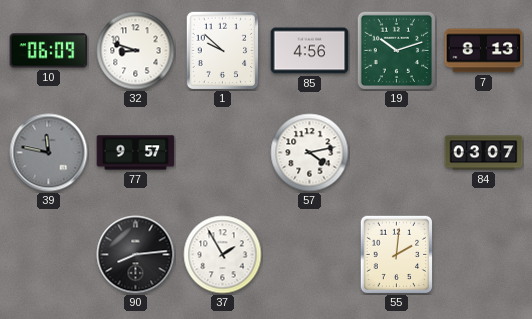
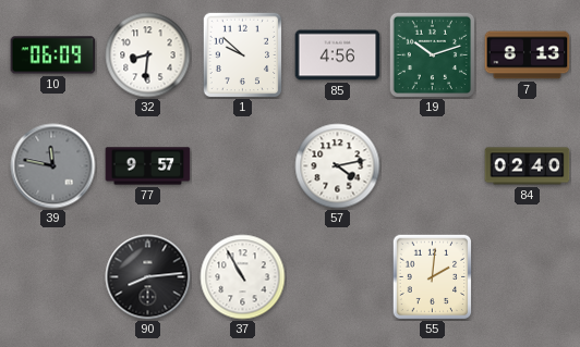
32: 8:48 -> 8:31
84: 03:07 -> 02:40
37: 1:55 -> 10:55
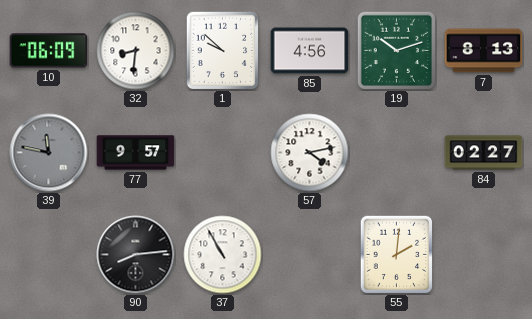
84: 02:40 -> 02:27
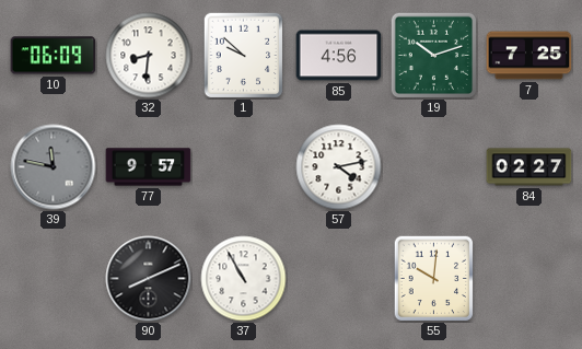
7: 8:13 -> 7:25
90: 8:14 -> 8:11
55: 2:01 -> 10:01
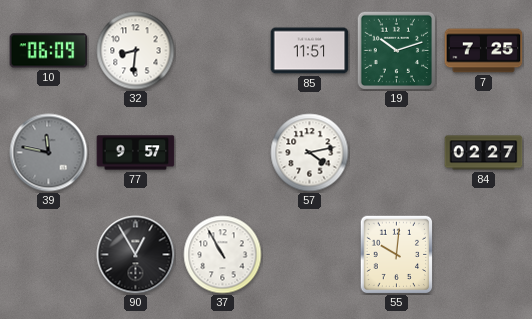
1: 9:52 -> none
85: 4:56 -> 11:51
90: 8:11 -> 12:55
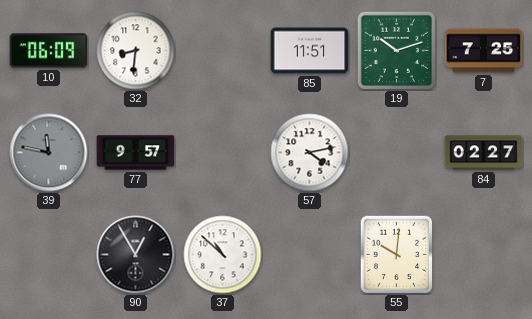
37: 10:55 -> 10:52
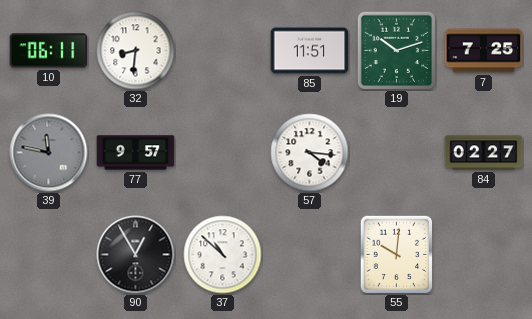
10: 06:09 -> 06:11
57: 4:13 -> 4:16
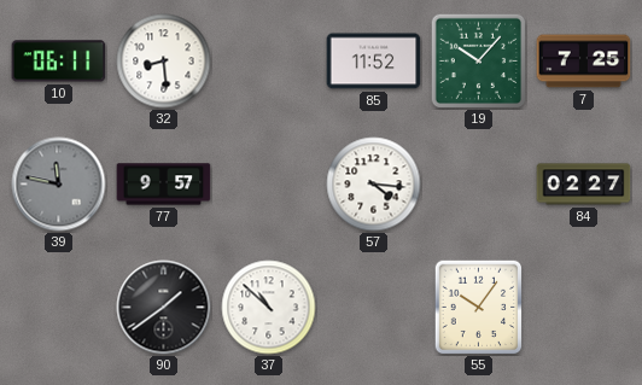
32: 8:31 -> 8:29
85: 11:51 -> 11:52
19: 10:12 -> 10:07
90: 12:55 -> 1:39
55: 10:01 -> 10:06
